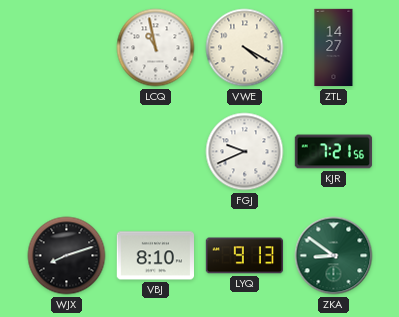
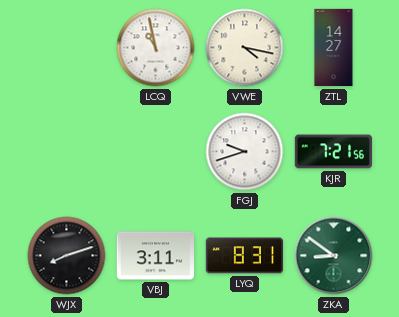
VWE: 4:20 -> 4:17
FGJ: 9:41 -> 9:42
VBJ: 8:10 -> 3:11
LYQ: 9:13 -> 8:31
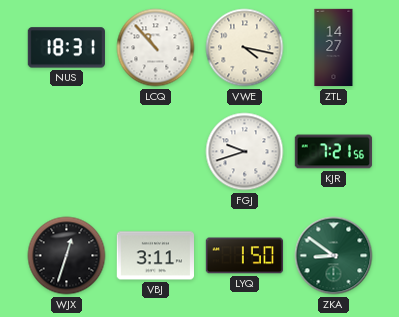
NUS: none -> 18:31
LCQ: 10:58 -> 10:53
WJX: 8:12 -> 12:33
LYQ: 8:31 -> 1:50
